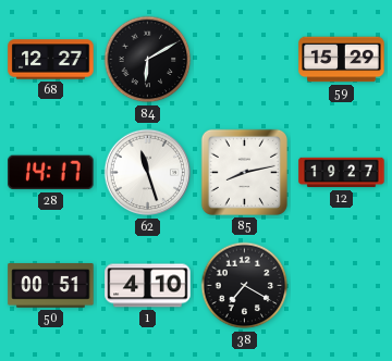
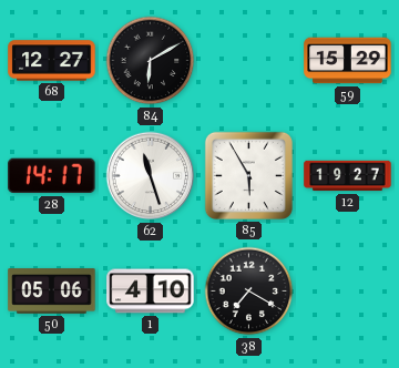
85: 8:13 -> 5:55
50: 00:51 -> 05:06
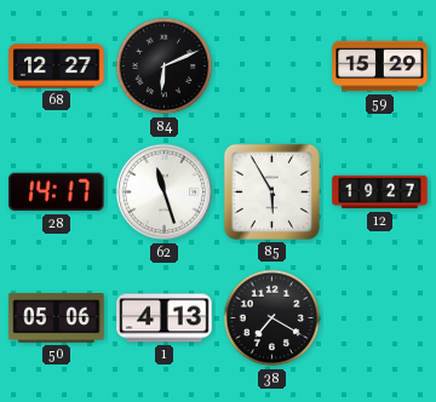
84: 6:10 -> 6:11
1: 4:10 -> 4:13
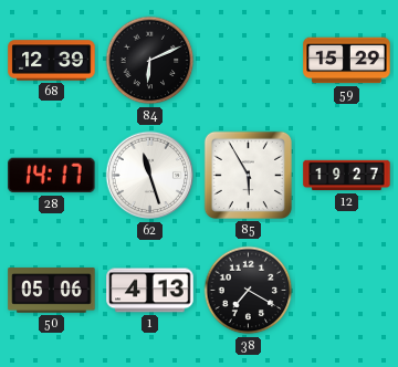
68: 12:27 -> 12:39
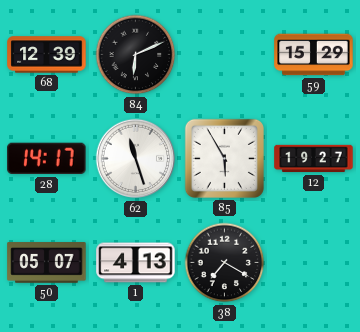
50: 05:06 -> 05:07
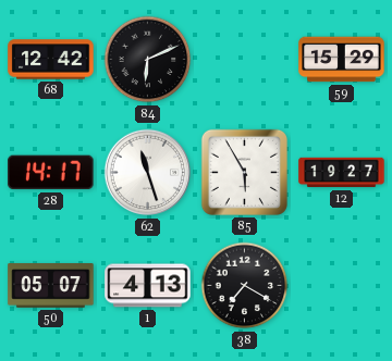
68: 12:39 -> 12:42
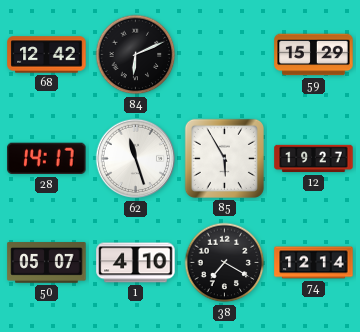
1: 4:13 -> 4:10
74: none -> 12:14
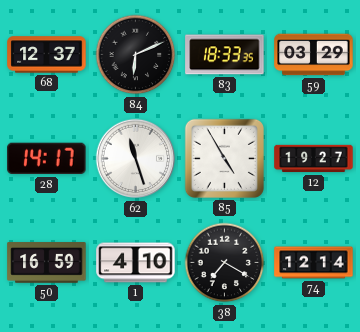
68: 12:42 -> 12:37
83: none -> 18:33
59: 15:29 -> 03:29
85: 5:55 -> 4:55
50: 05:07 -> 16:59
